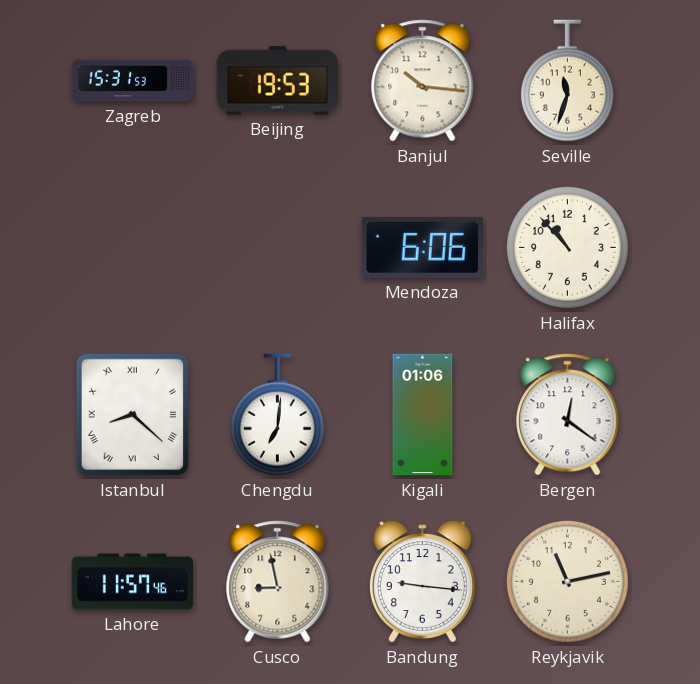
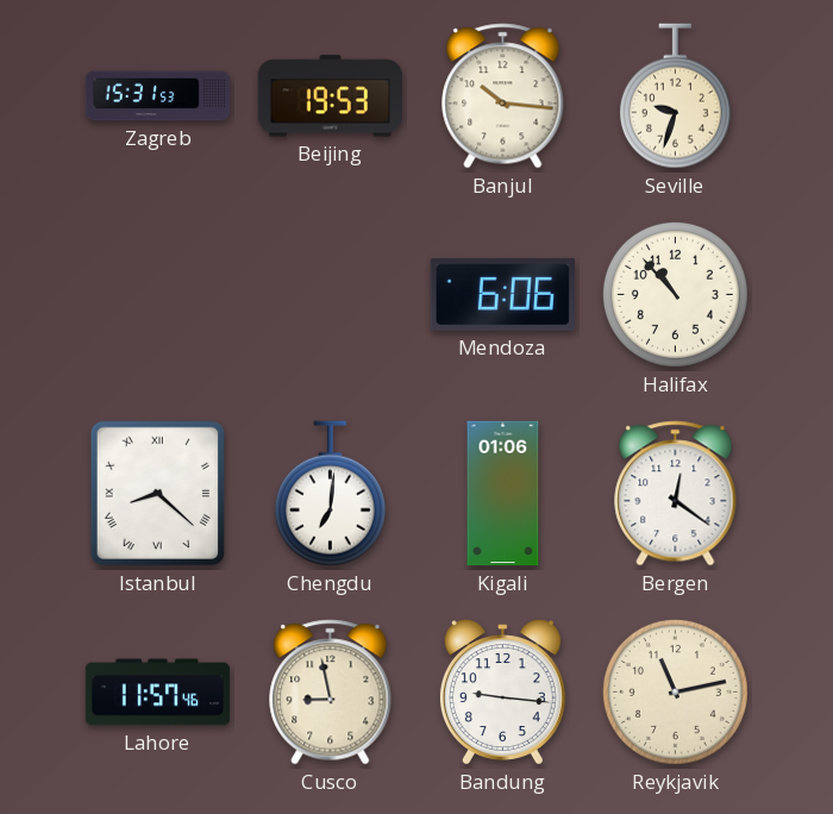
Seville: 11:33 -> 9:33
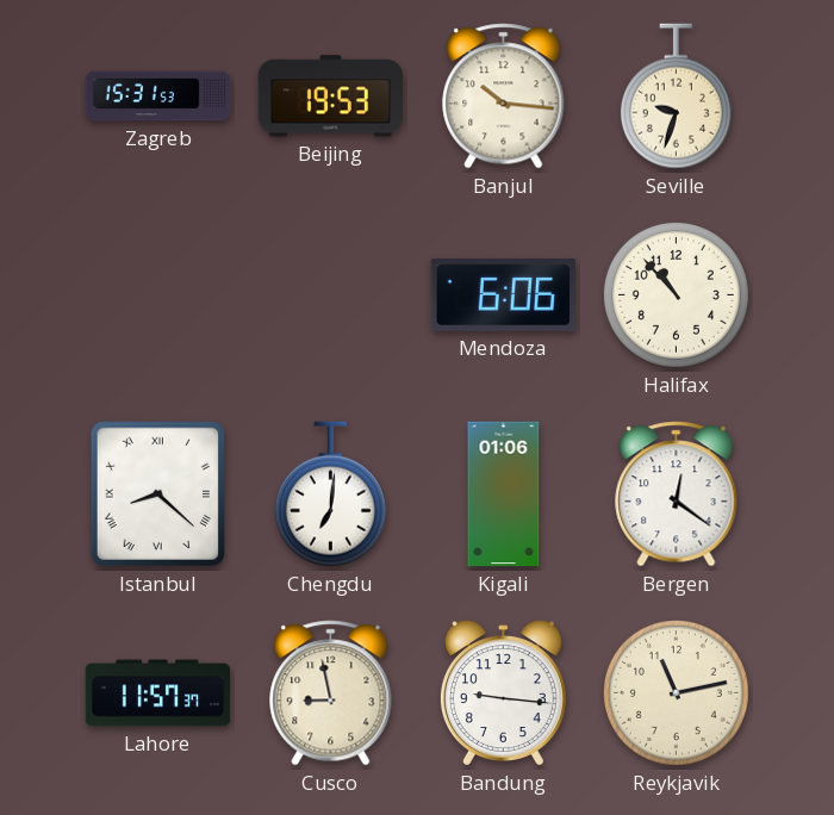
Lahore: 11:57:46 -> 11:57:37
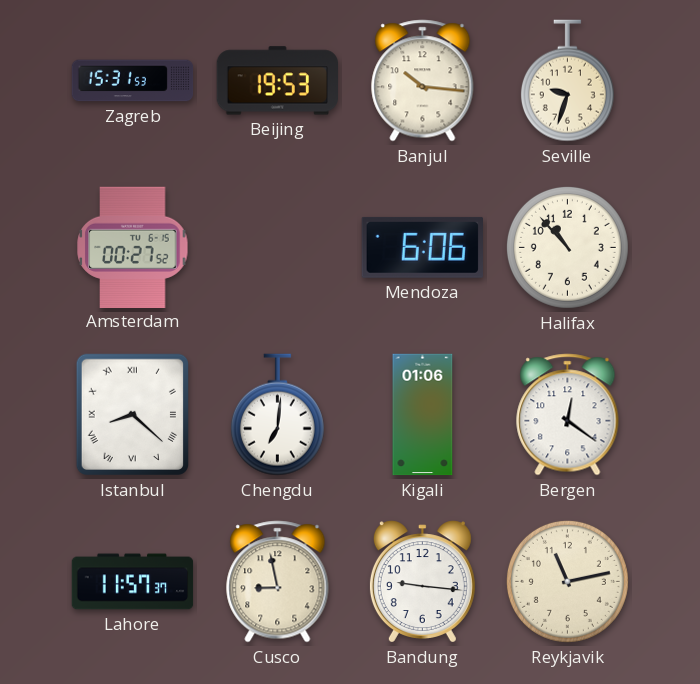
Amsterdam: none -> 00:27
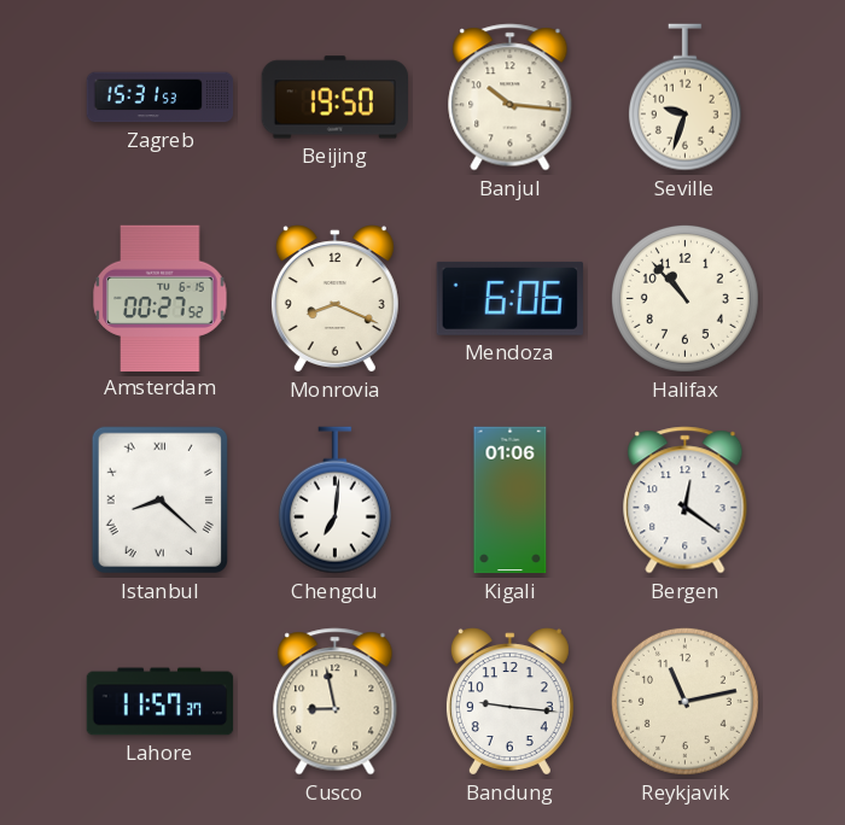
Beijing: 19:53 -> 19:50
Monrovia: none -> 8:19
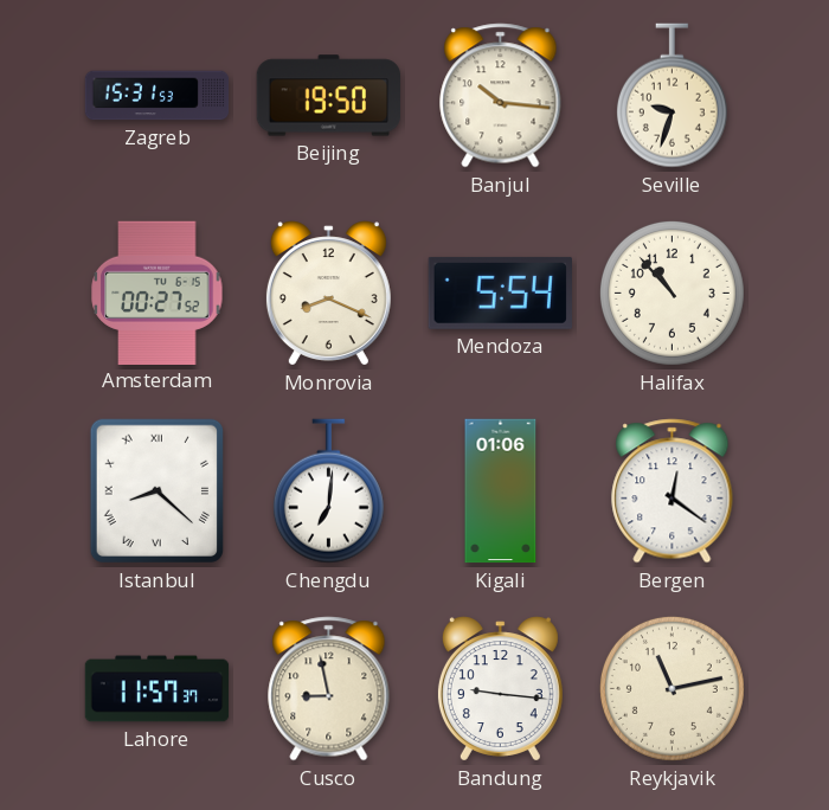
Mendoza: 6:06 -> 5:54
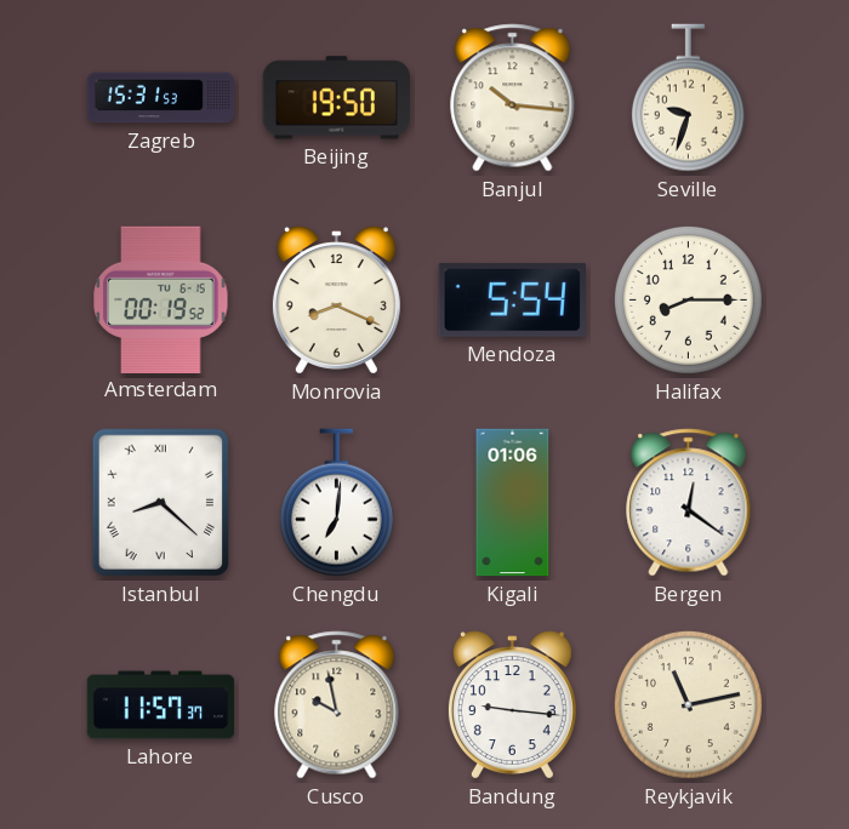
Amsterdam: 00:27 -> 00:19
Halifax: 10:53 -> 8:15
Cusco: 8:58 -> 9:58
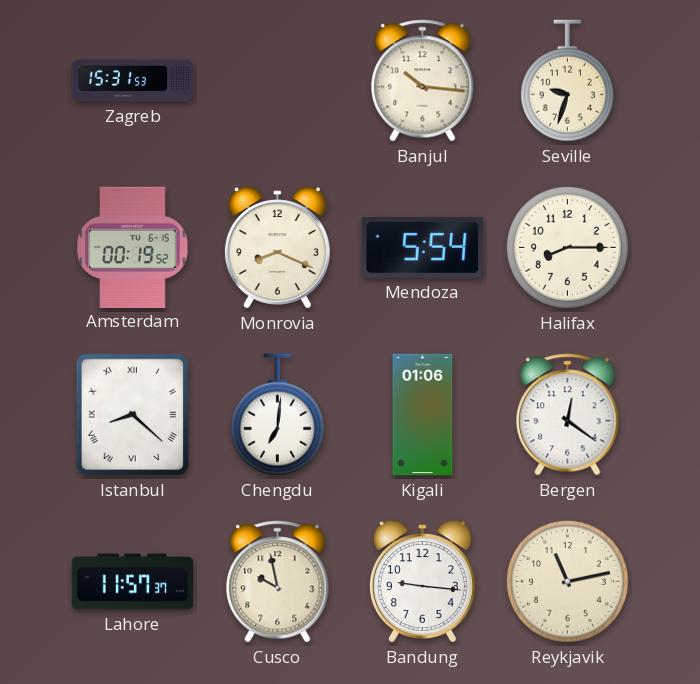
Beijing: 19:50 -> none
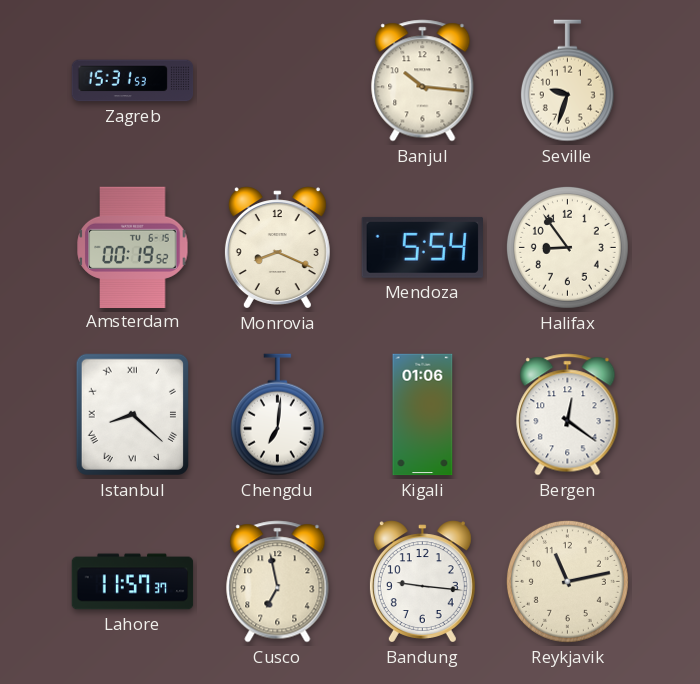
Halifax: 8:15 -> 8:54
Cusco: 9:58 -> 6:58
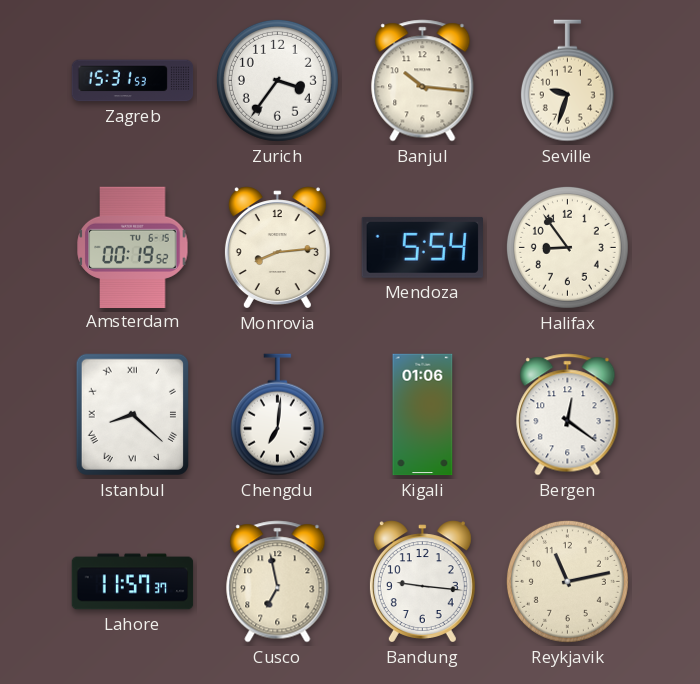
Zurich: none -> 3:36
Monrovia: 8:19 -> 8:14
